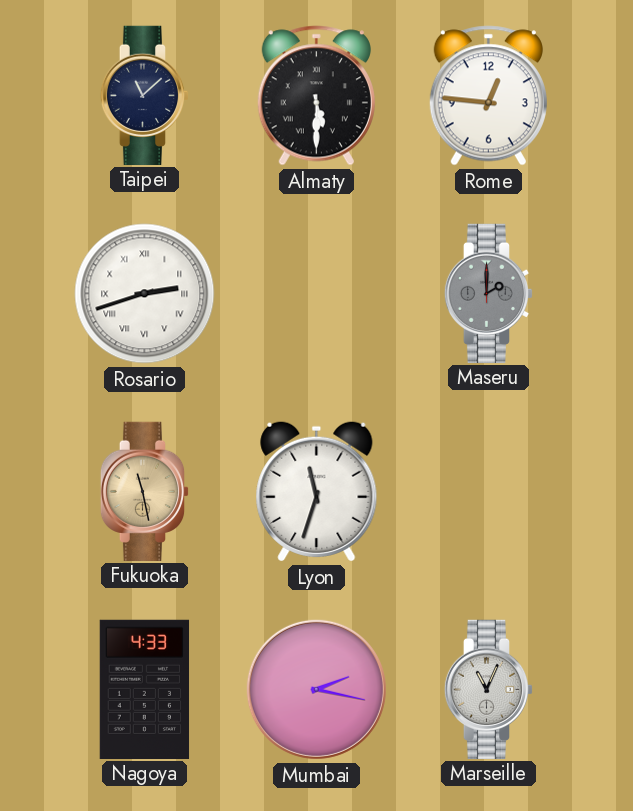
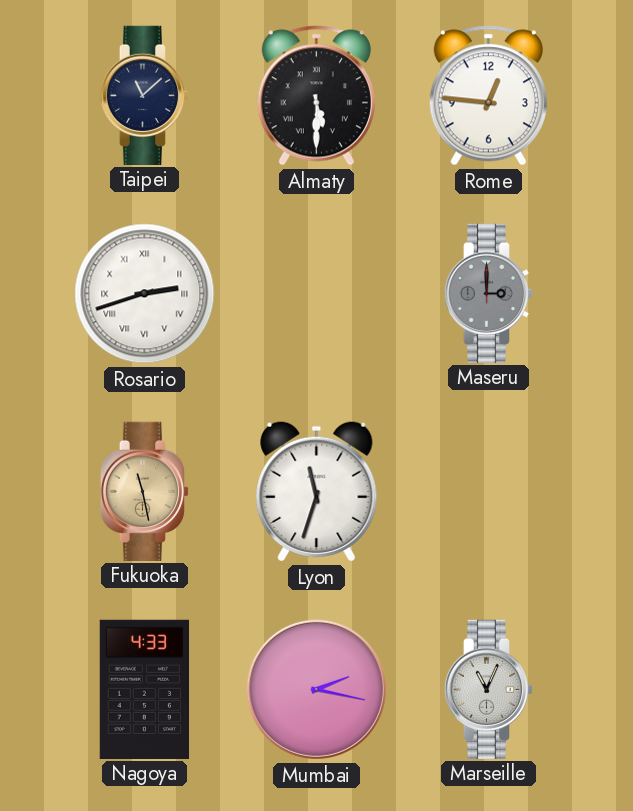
Maseru: 2:00 -> 3:00
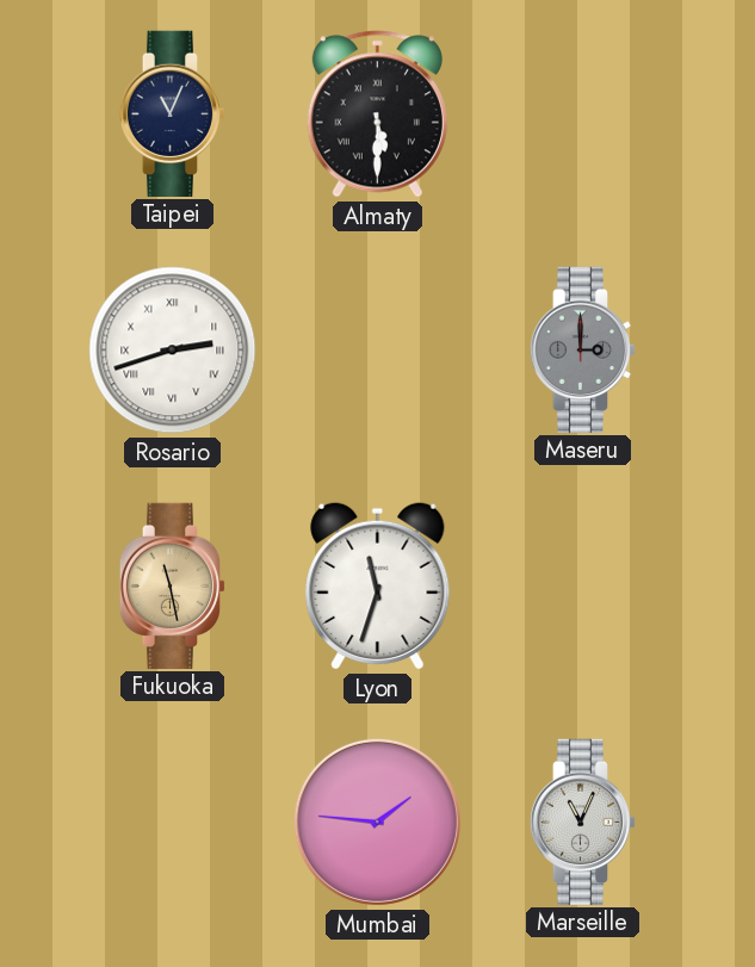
Taipei: 11:08 -> 11:04
Rome: 12:46 -> none
Nagoya: 4:33 -> none
Mumbai: 2:17 -> 1:46
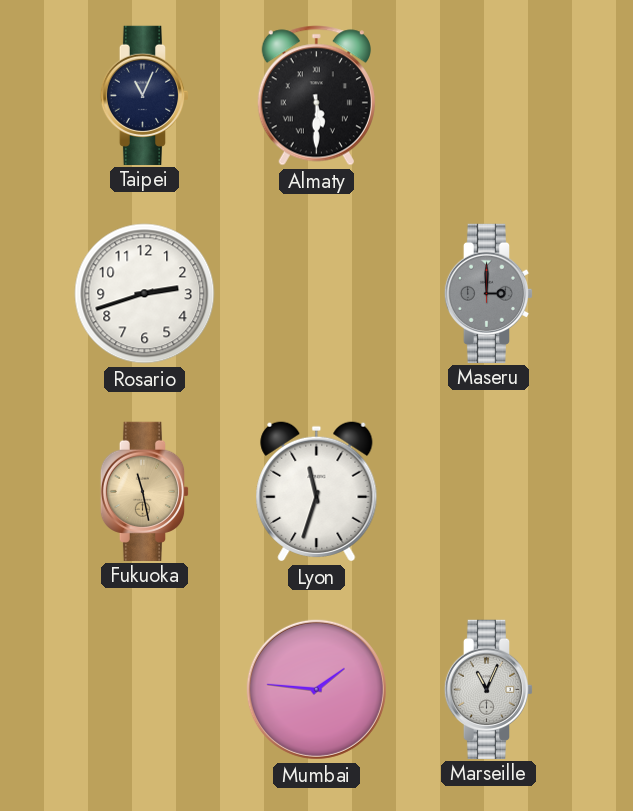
Rosario numerals: Roman -> Arabic
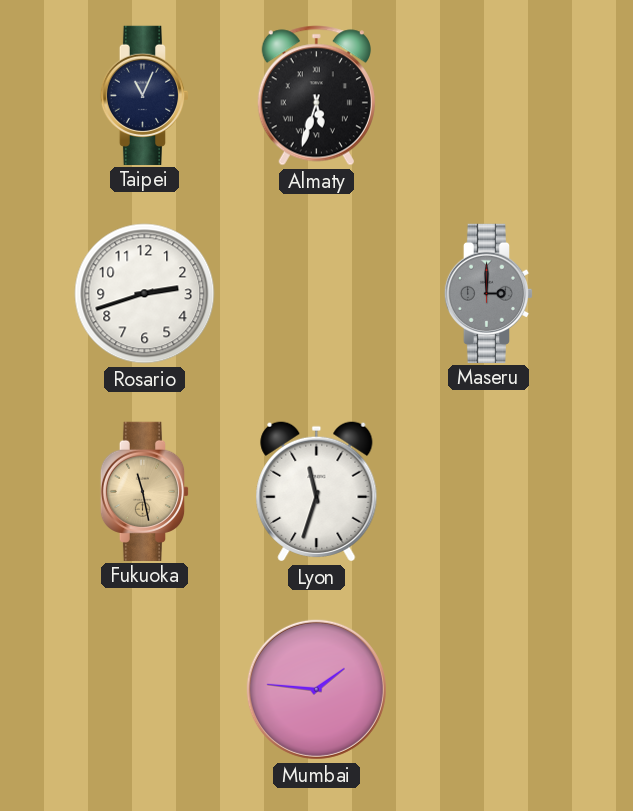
Almaty: 5:30 -> 5:33
Marseille: 11:04 -> none
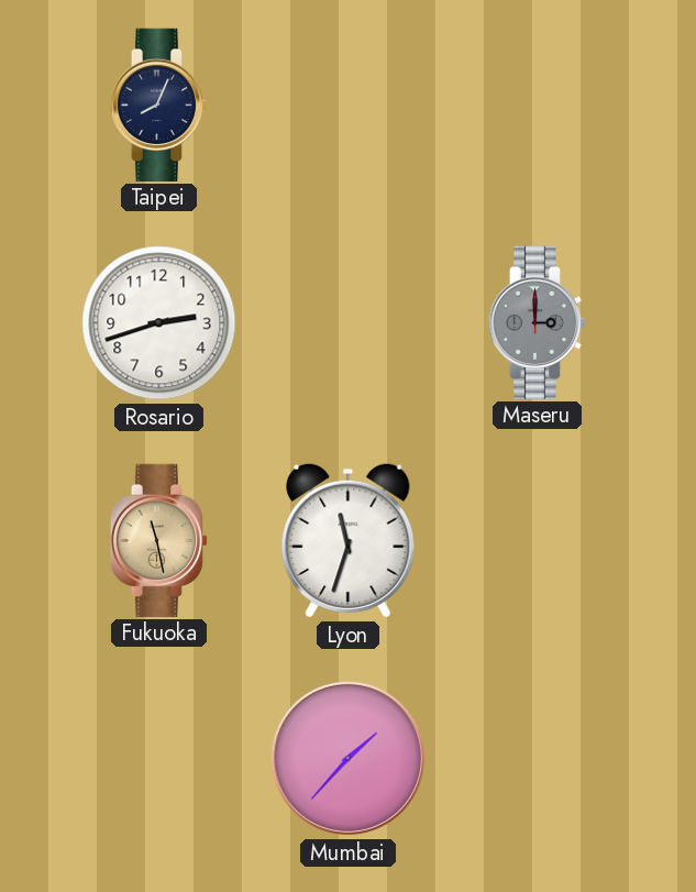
Taipei: 11:04 -> 8:04
Almaty: 5:33 -> none
Mumbai: 1:46 -> 1:37
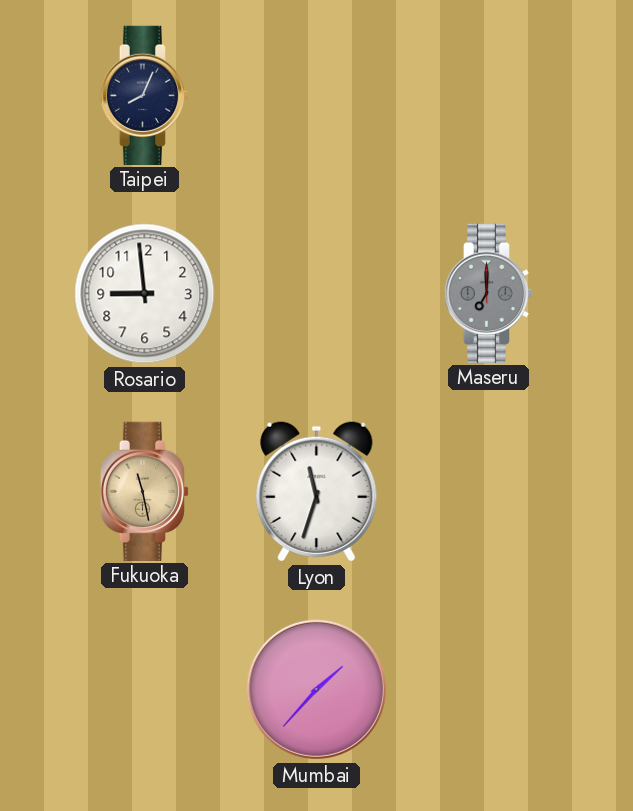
Rosario: 2:42 -> 8:59
Maseru: 3:00 -> 7:00
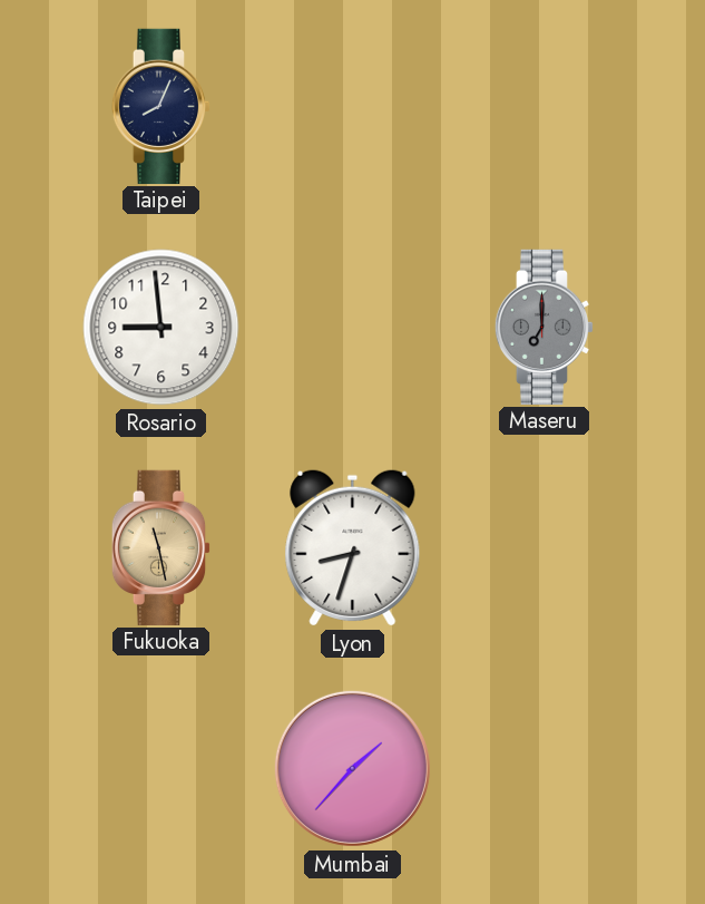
Lyon: 11:33 -> 8:33
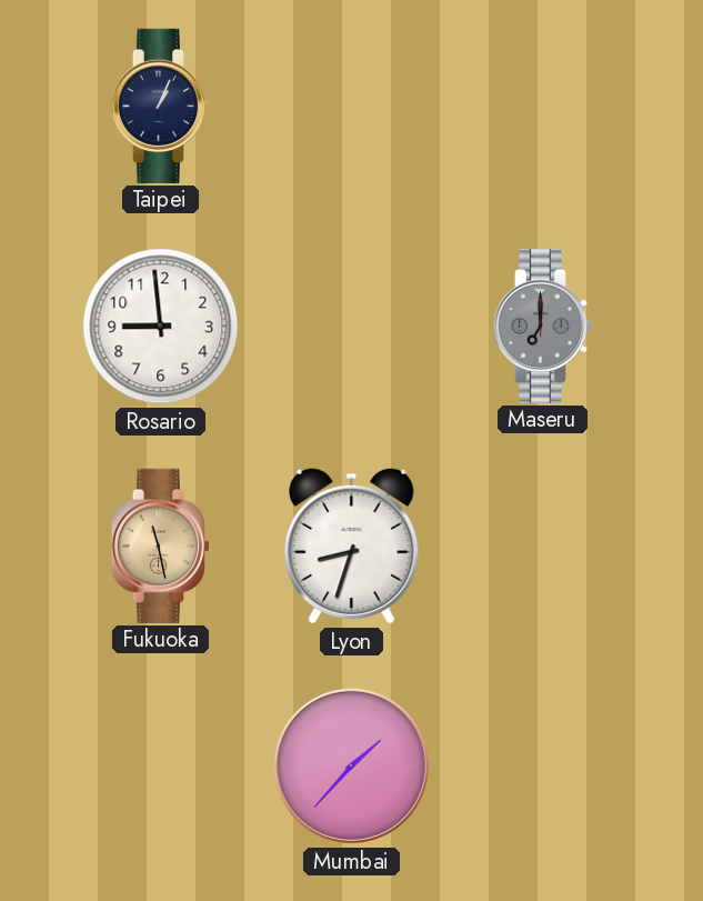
Taipei: 8:04 -> 1:04
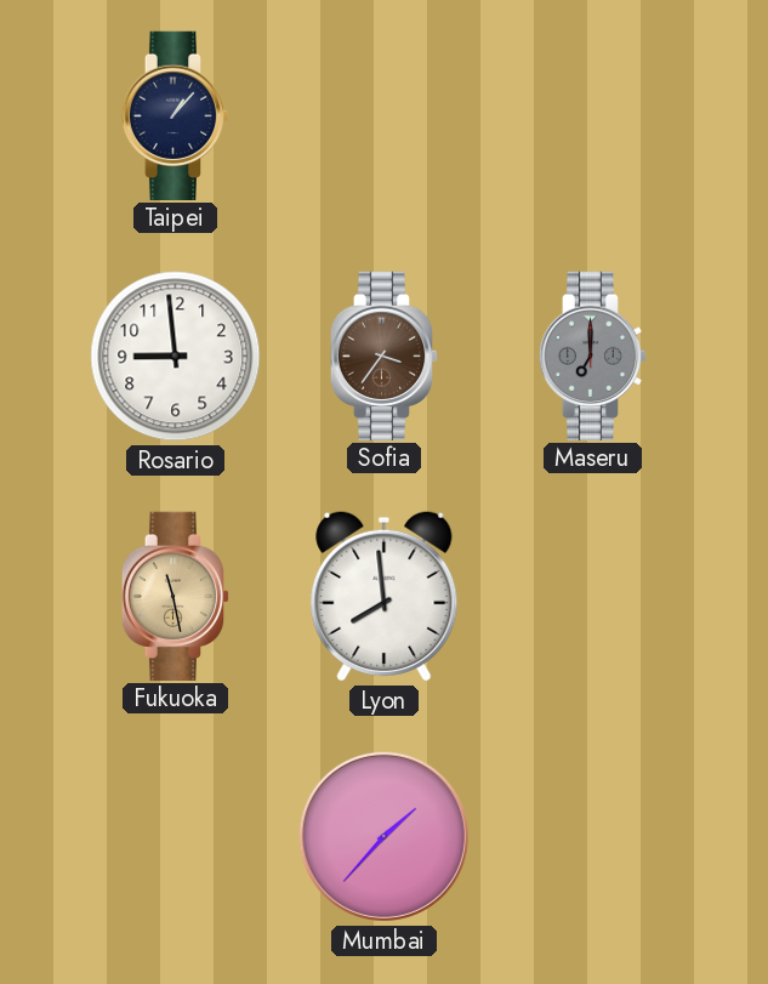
Taipei: 1:04 -> 1:07
Sofia: none -> 3:36
Lyon: 8:33 -> 7:59
